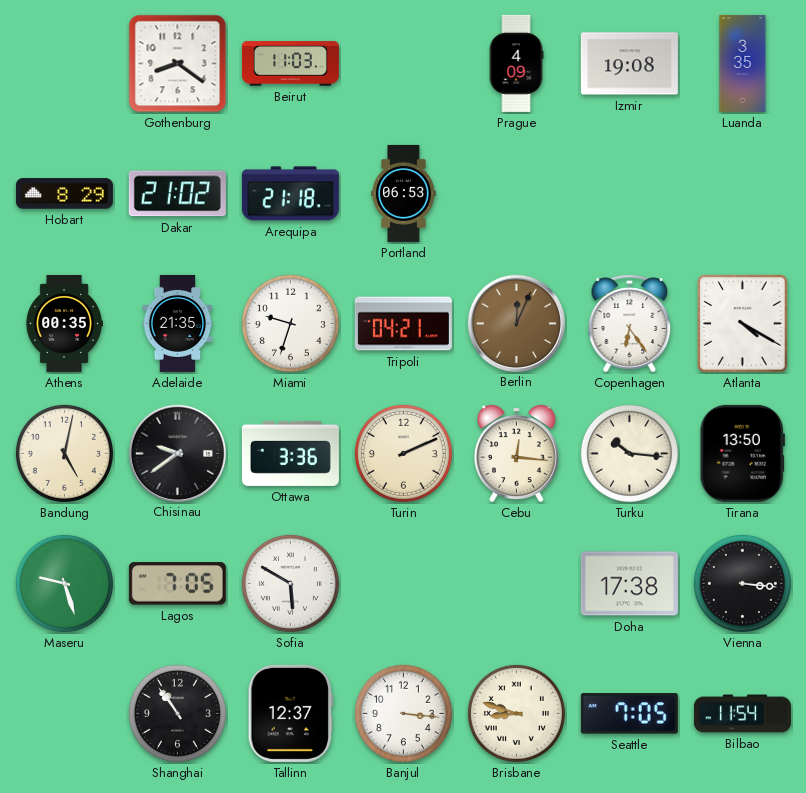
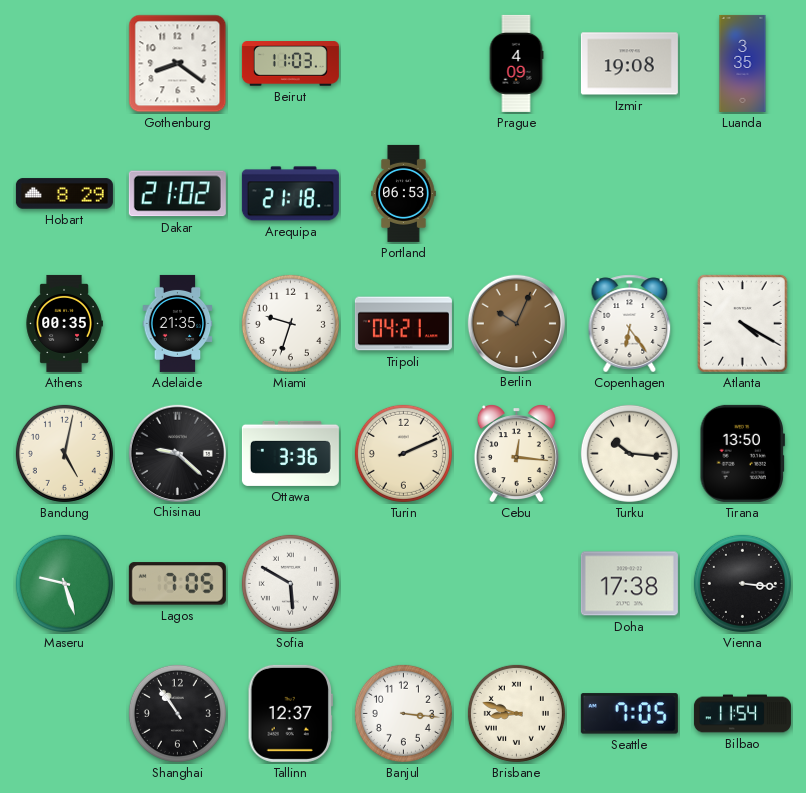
Berlin: 12:04 -> 10:04
Chisinau: 9:39 -> 9:22
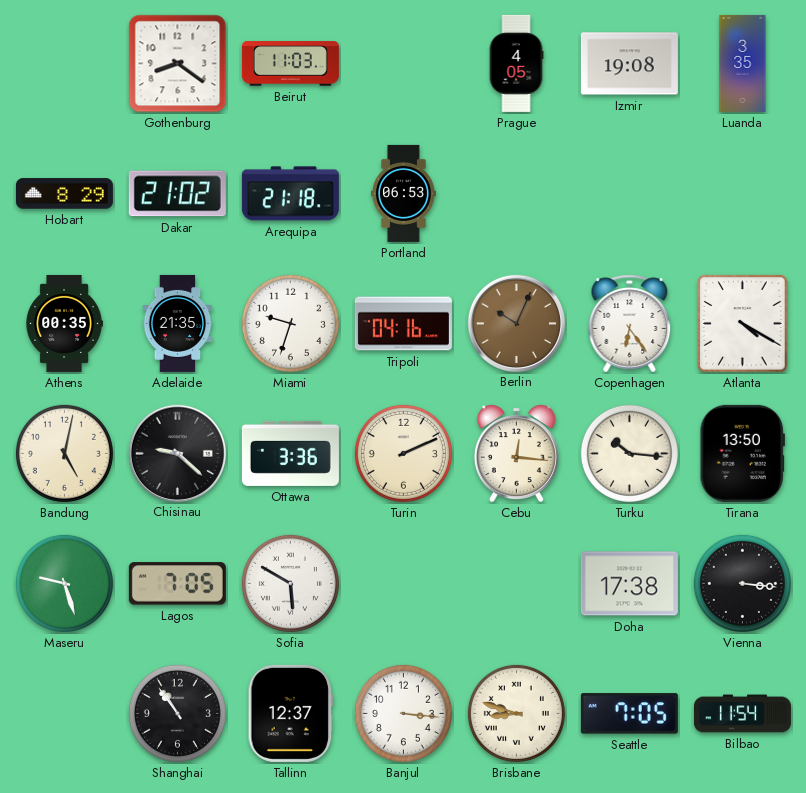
Prague: 4:09 -> 4:05
Tripoli: 04:21 -> 04:16
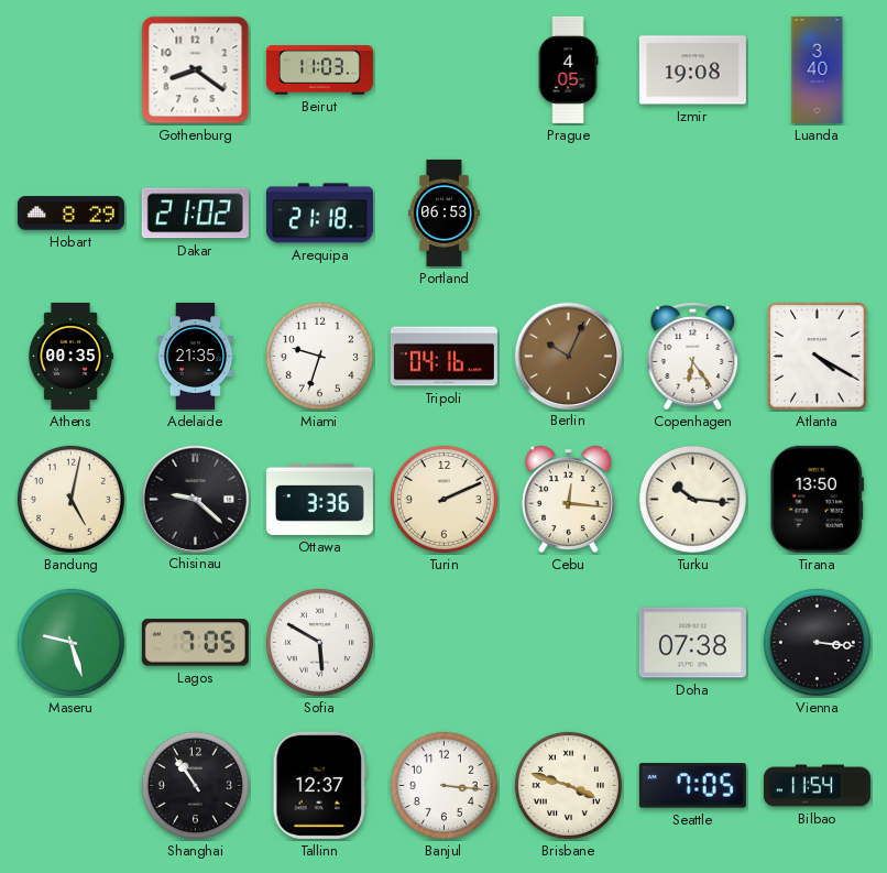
Luanda: 3:35 -> 3:40
Doha: 17:38 -> 07:38
Brisbane: 8:48 -> 3:48
